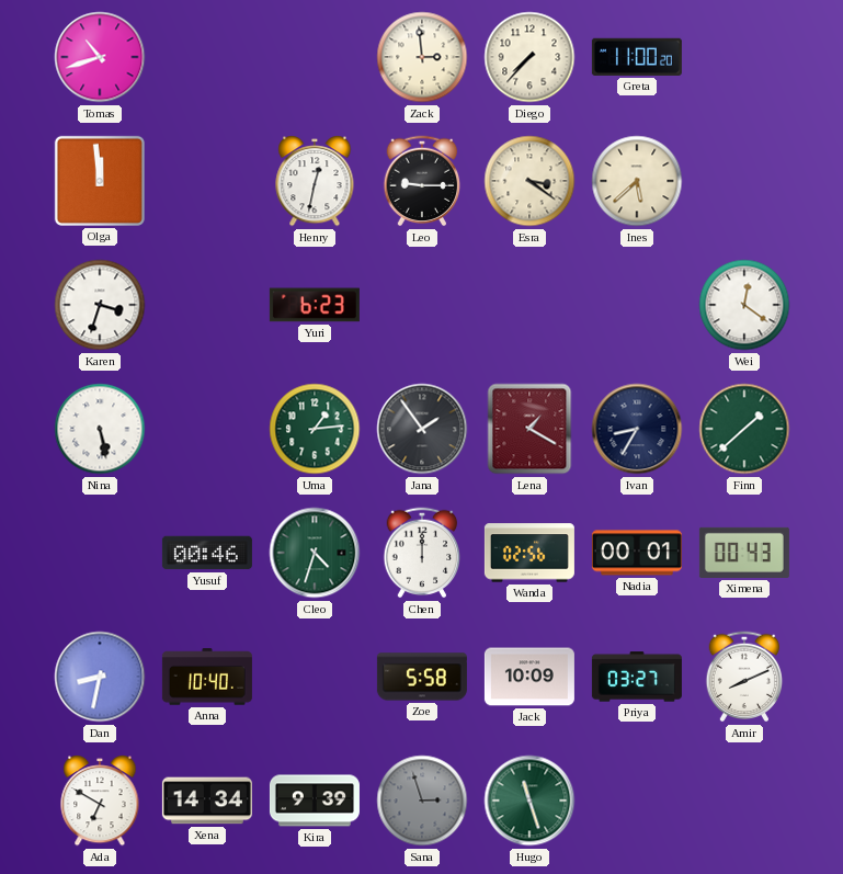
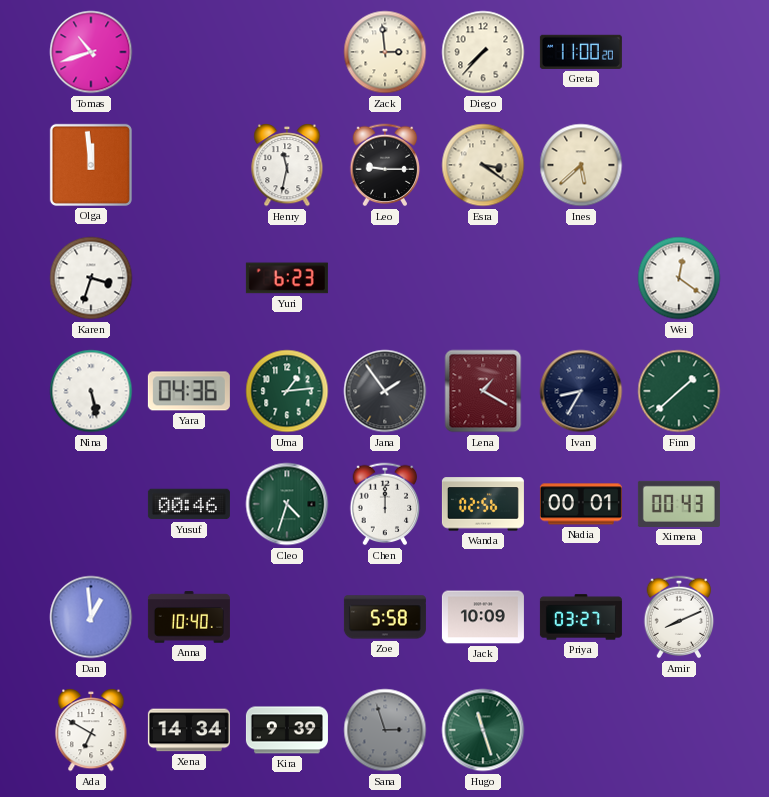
Henry: 12:32 -> 11:32
Yara: none -> 04:36
Dan: 8:32 -> 12:59
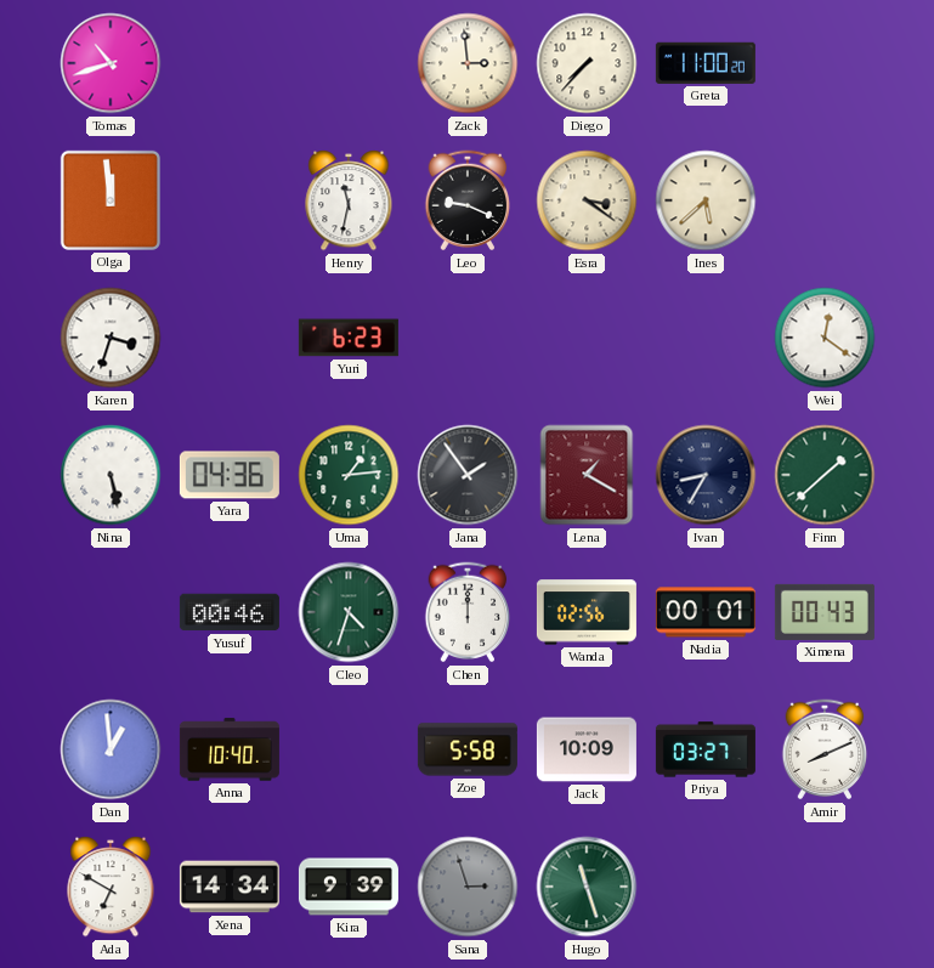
Leo: 9:15 -> 9:19
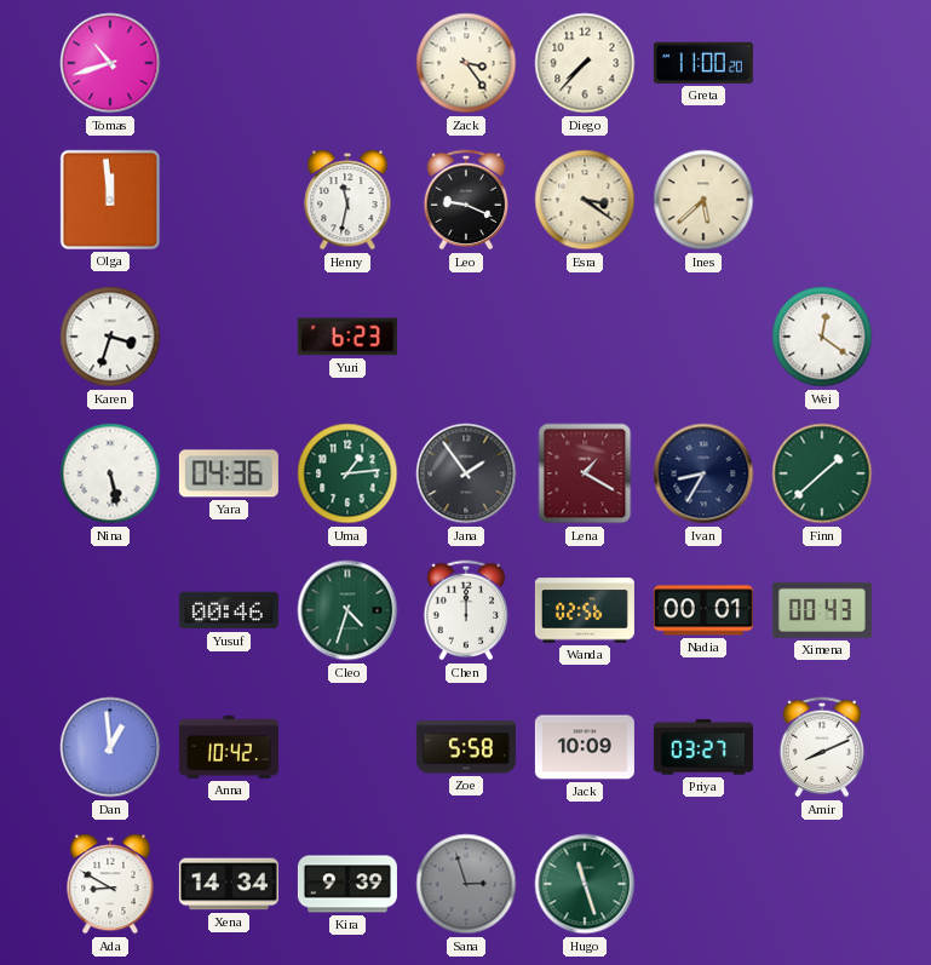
Zack: 2:59 -> 3:24
Anna: 10:40 -> 10:42
Ada: 6:50 -> 8:50
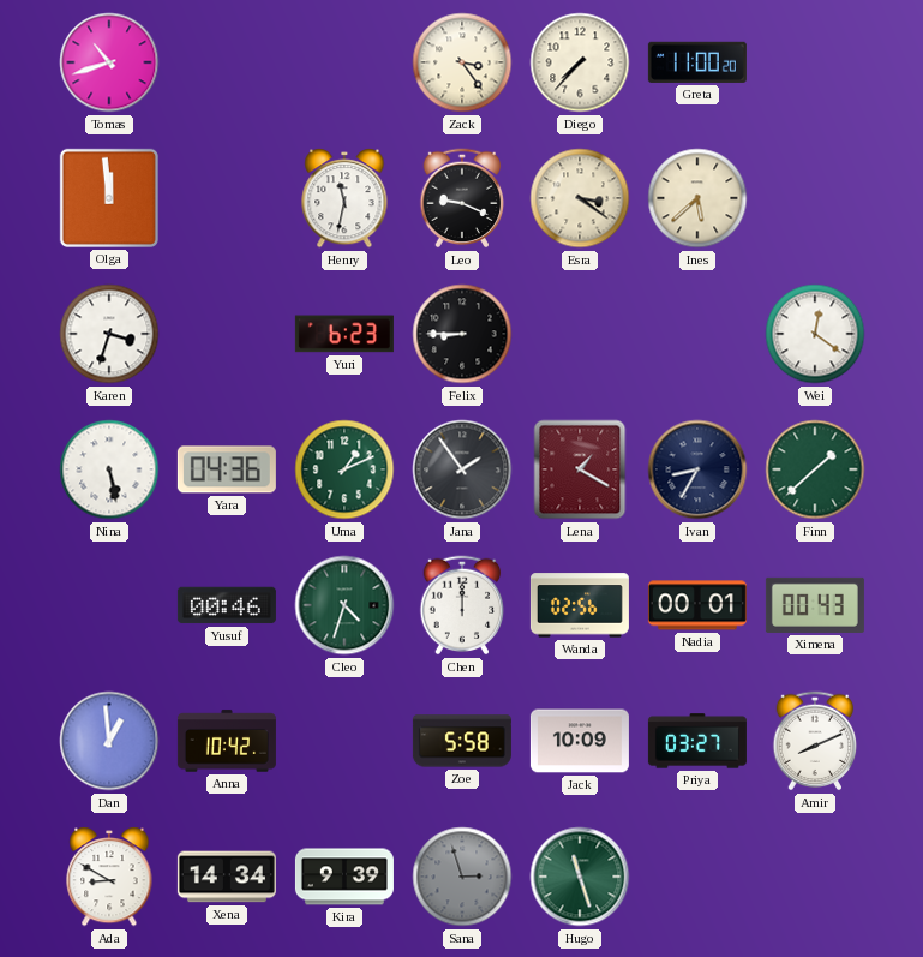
Felix: none -> 8:45
Uma: 1:14 -> 1:11
